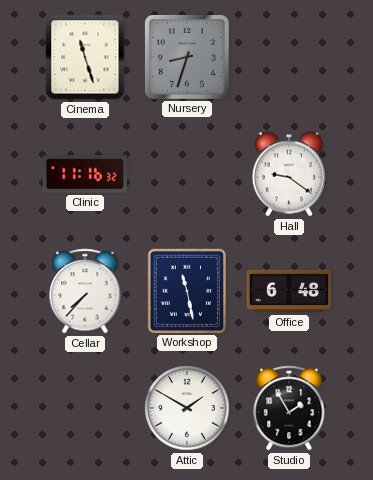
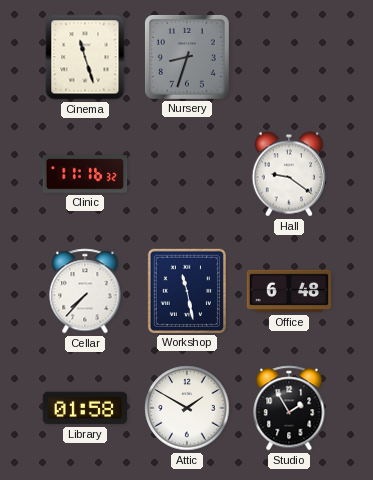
Library: none -> 01:58
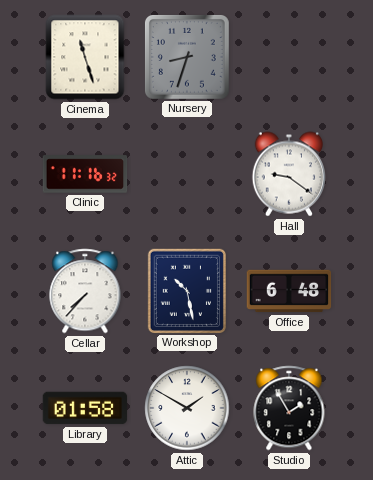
Workshop: 11:28 -> 10:28
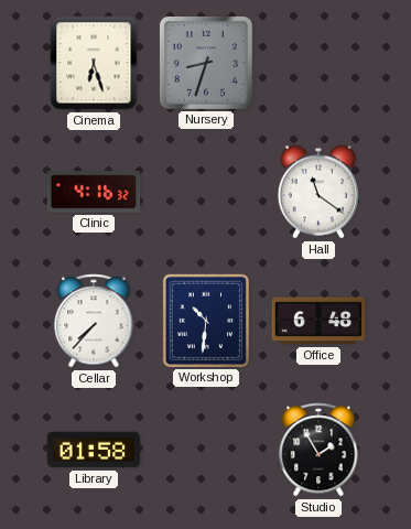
Cinema: 11:27 -> 6:27
Clinic: 11:16 -> 4:16
Hall: 9:21 -> 11:21
Workshop: 10:28 -> 10:31
Attic: 1:50 -> none
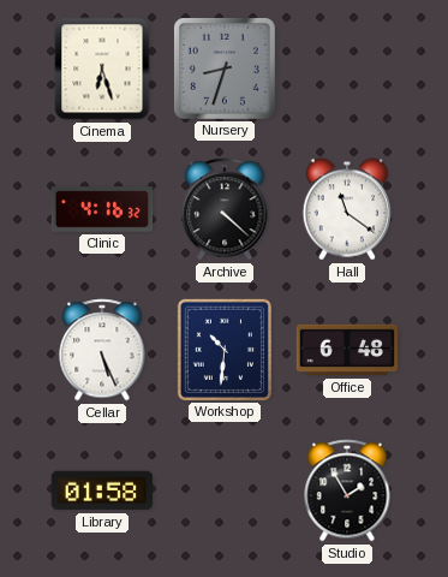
Archive: none -> 4:22
Cellar: 7:37 -> 5:26
